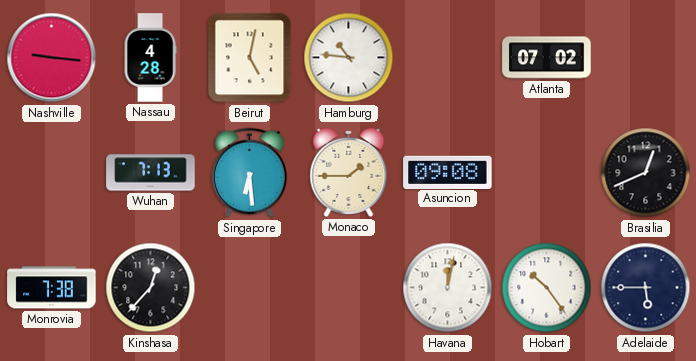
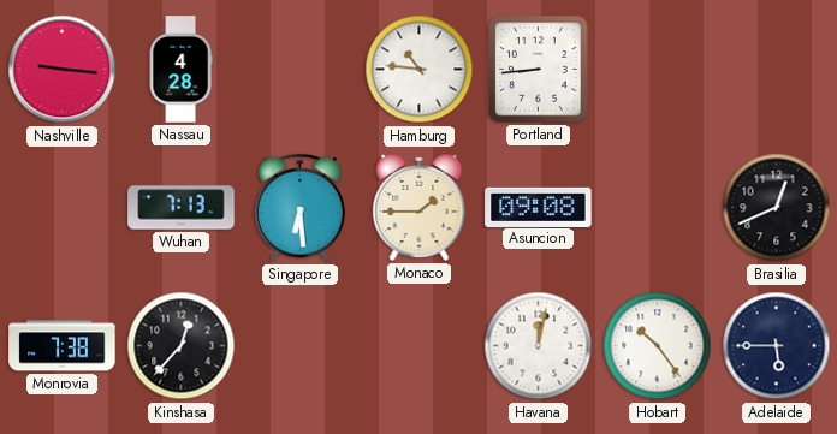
Beirut: 5:02 -> none
Portland: none -> 8:44
Atlanta: 07:02 -> none
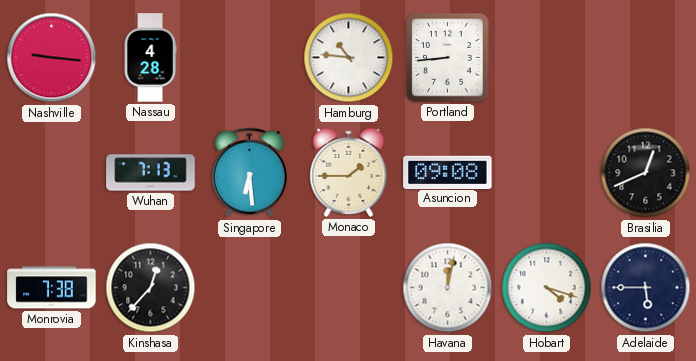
Hobart: 10:24 -> 4:18
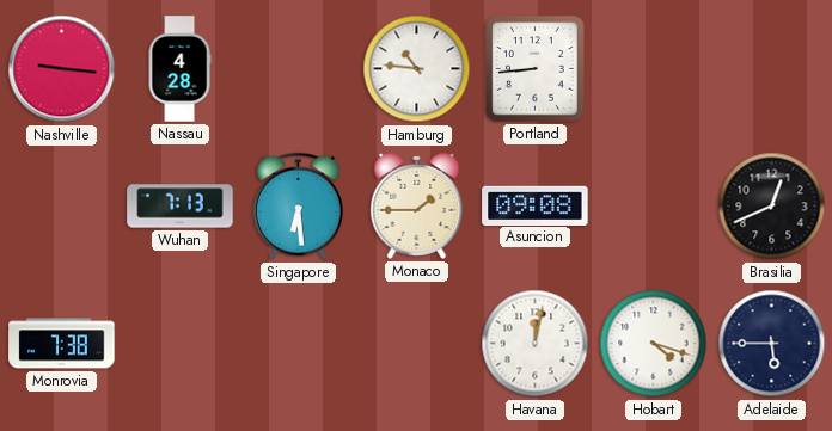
Kinshasa: 12:37 -> none
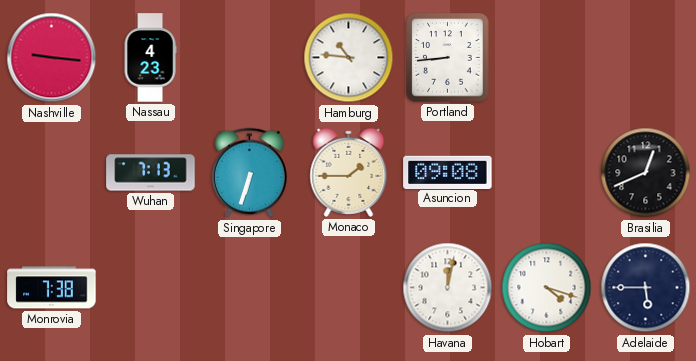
Nassau: 4:28 -> 4:23
Singapore: 6:29 -> 6:33
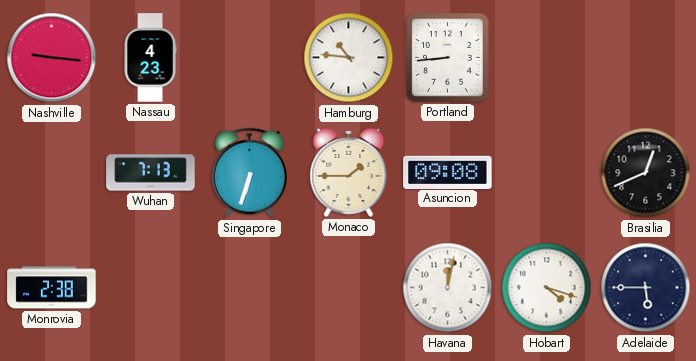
Monrovia: 7:38 -> 2:38
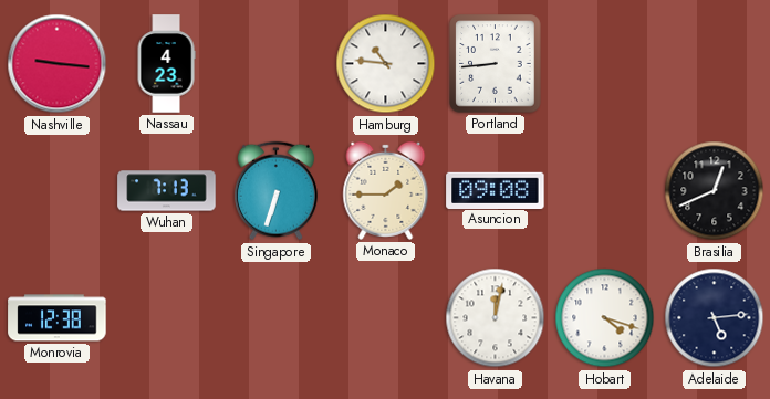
Monrovia: 2:38 -> 12:38
Adelaide: 5:45 -> 5:14
